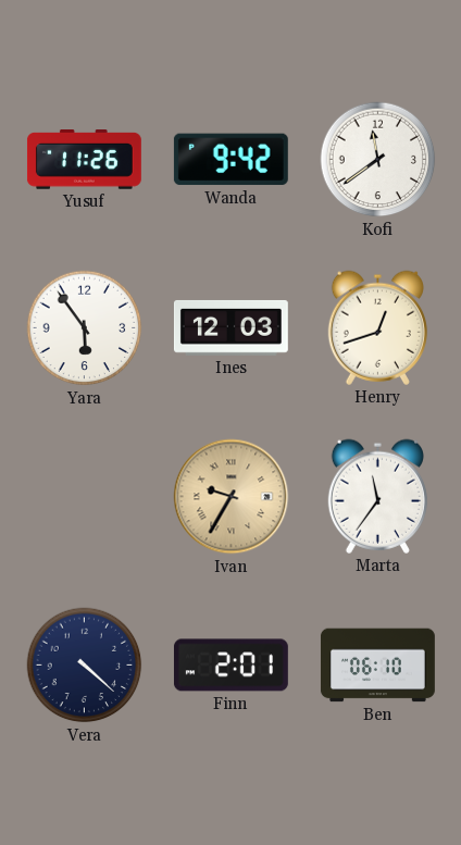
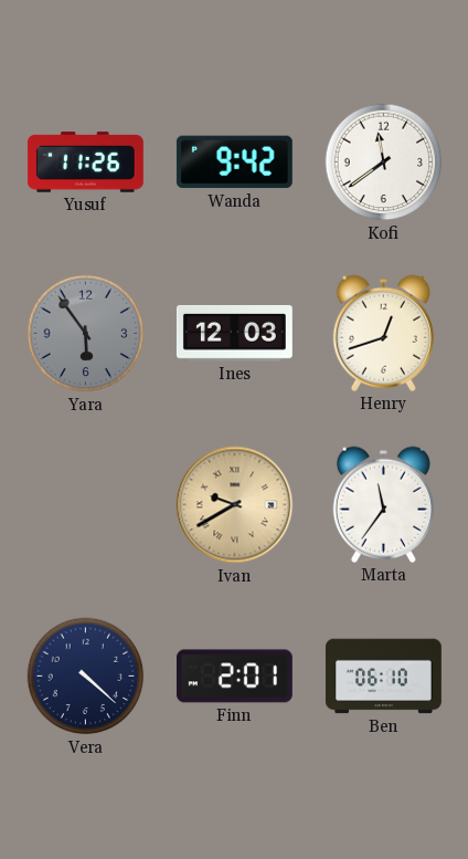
Yara dial: white -> grey
Ivan: 9:35 -> 9:40
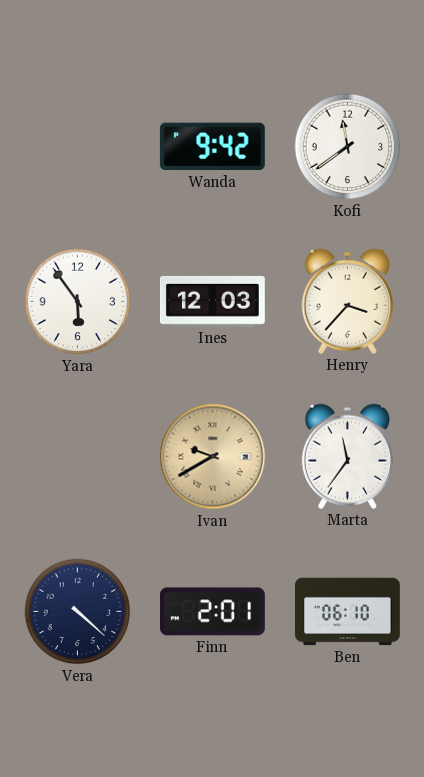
Yusuf: 11:26 -> none
Yara dial: grey -> white
Henry: 12:42 -> 3:37
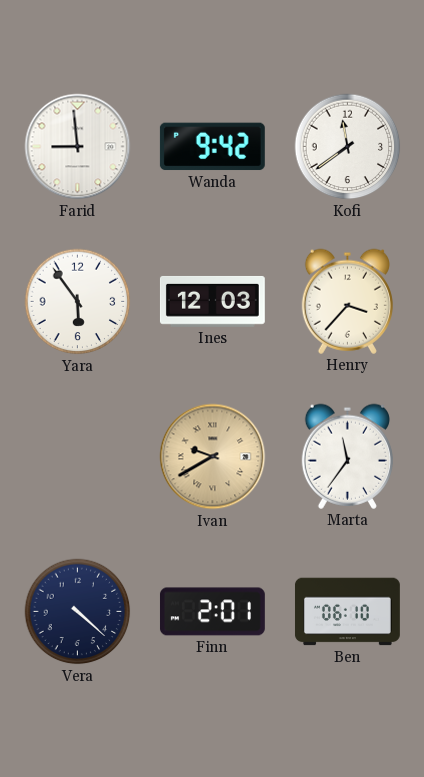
Farid: none -> 8:59
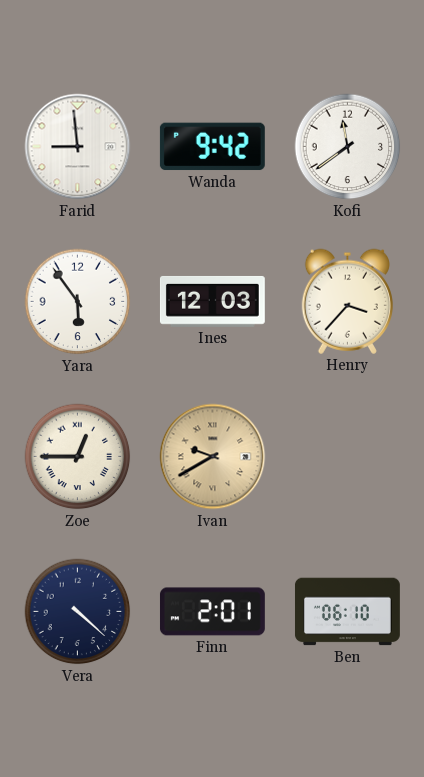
Zoe: none -> 12:45
Marta: 11:36 -> none
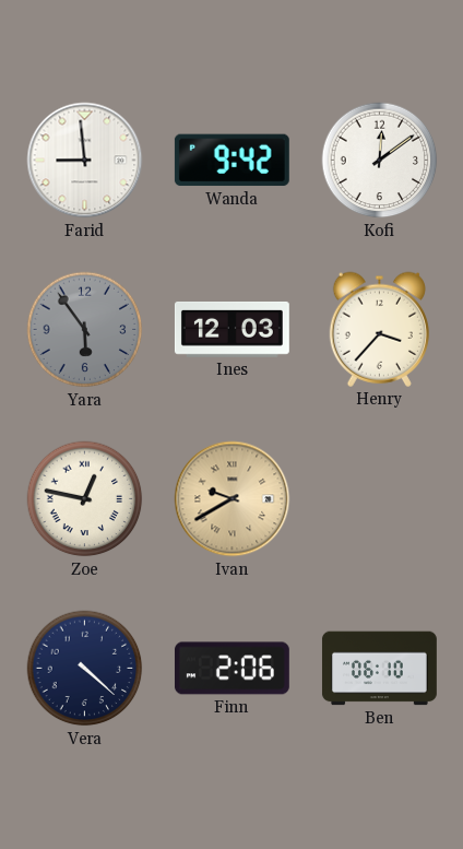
Kofi: 11:39 -> 12:09
Yara dial: white -> grey
Zoe: 12:45 -> 12:47
Finn: 2:01 -> 2:06
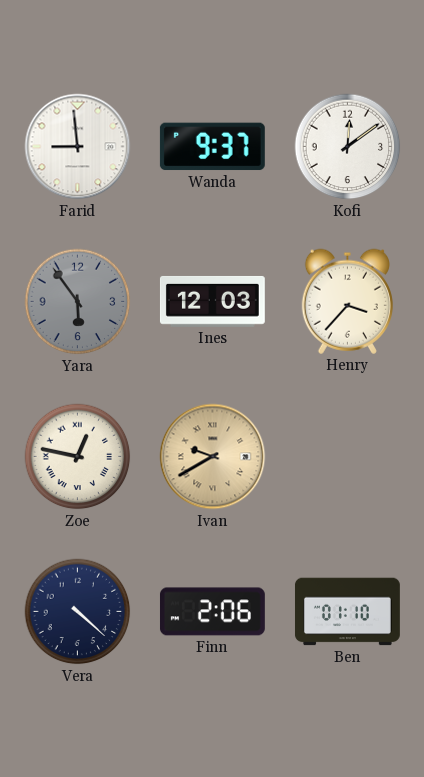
Wanda: 9:42 -> 9:37
Ben: 06:10 -> 01:10
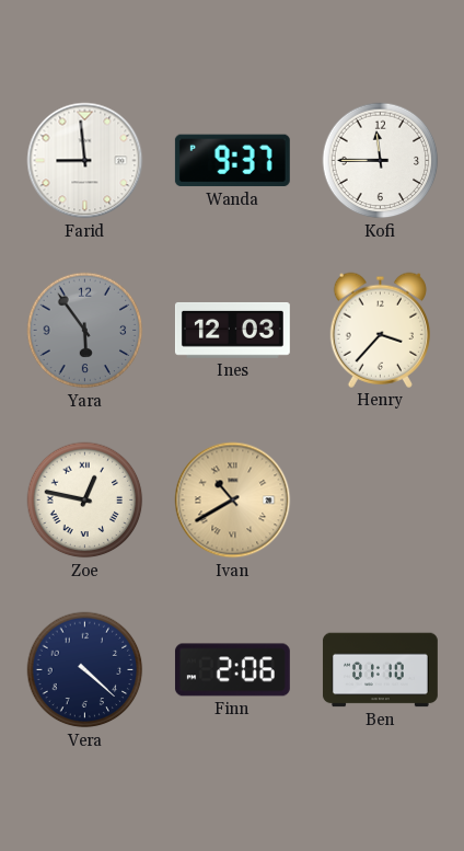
Kofi: 12:09 -> 11:45
Ivan: 9:40 -> 10:40
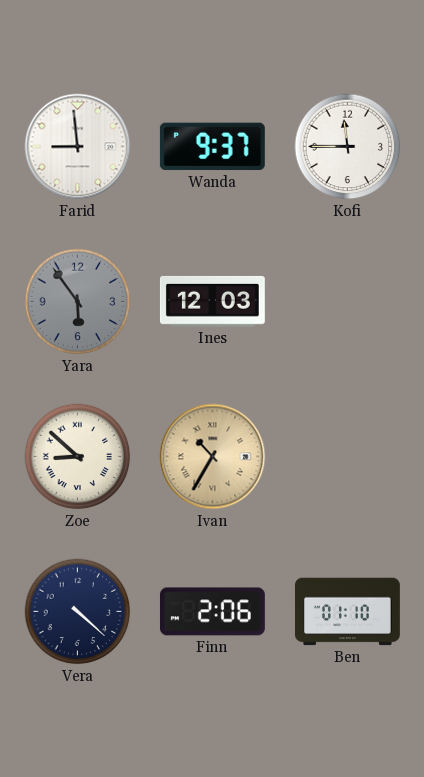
Henry: 3:37 -> none
Zoe: 12:47 -> 8:52
Ivan: 10:40 -> 10:35
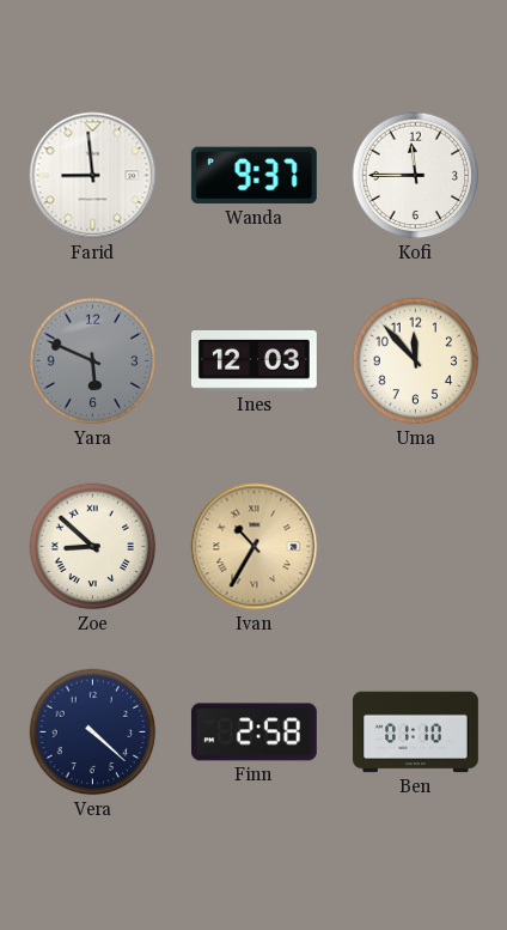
Yara: 5:54 -> 5:49
Uma: none -> 11:53
Finn: 2:06 -> 2:58
